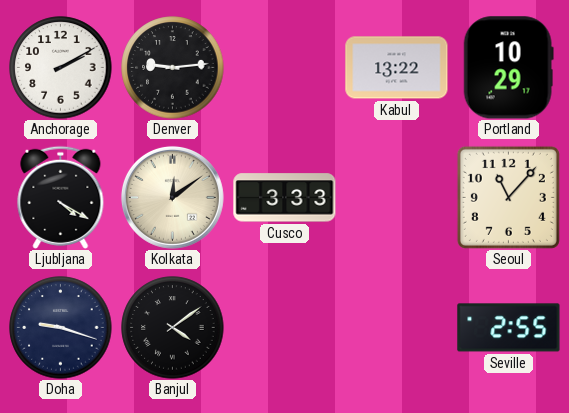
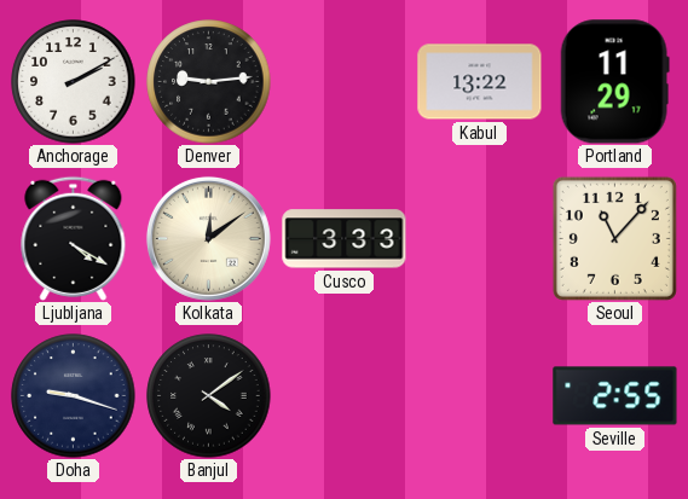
Portland: 10:29 -> 11:29
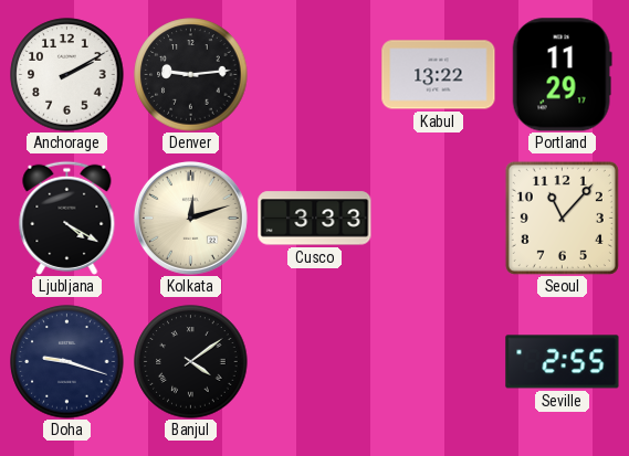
Kolkata: 12:09 -> 12:12
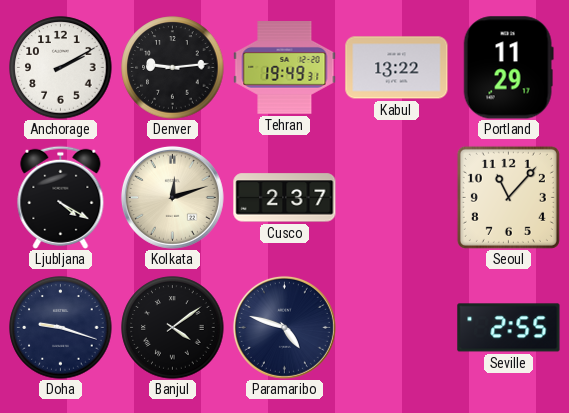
Tehran: none -> 19:49
Cusco: 3:33 -> 2:37
Paramaribo: none -> 4:48
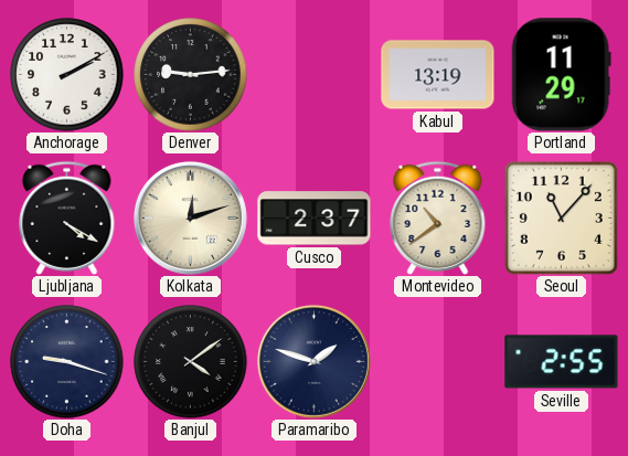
Tehran: 19:49 -> none
Kabul: 13:22 -> 13:19
Montevideo: none -> 10:39
Paramaribo: 4:48 -> 1:48
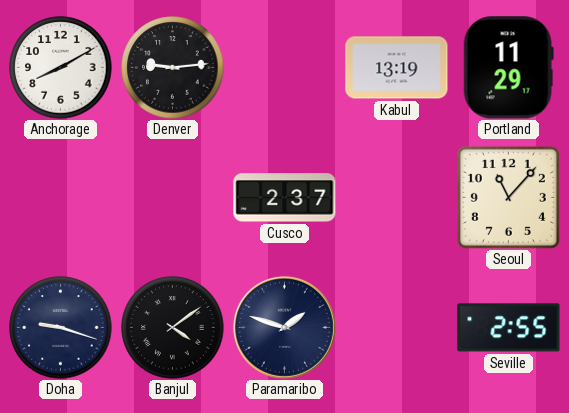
Anchorage: 2:10 -> 8:10
Ljubljana: 4:20 -> none
Kolkata: 12:12 -> none
Montevideo: 10:39 -> none
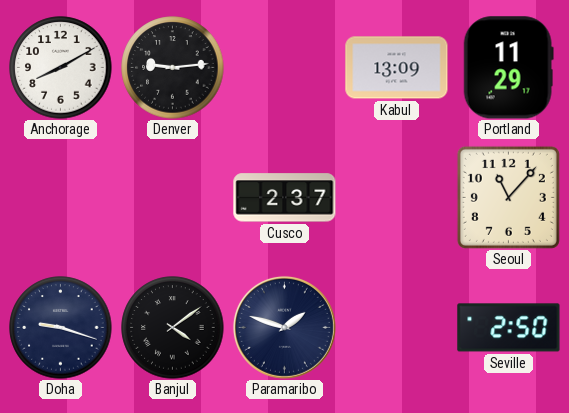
Kabul: 13:19 -> 13:09
Seville: 2:55 -> 2:50
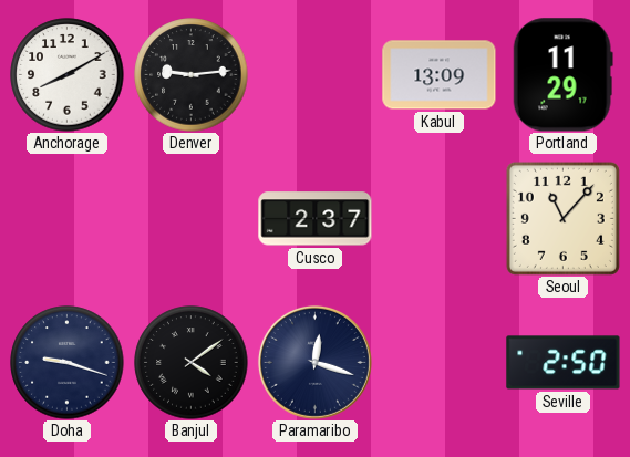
Paramaribo: 1:48 -> 12:18
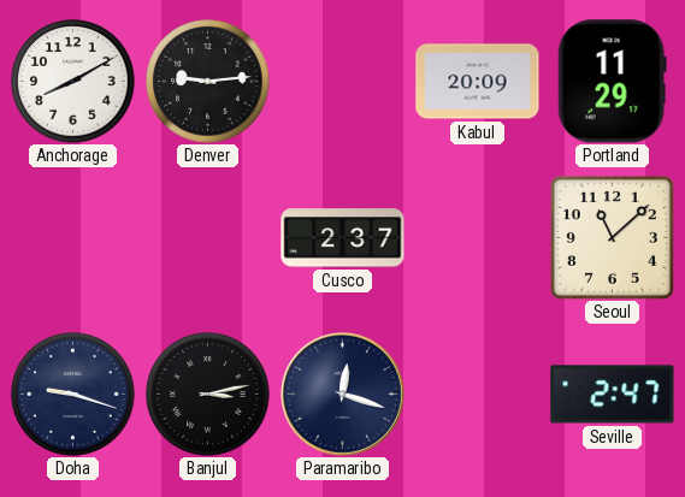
Kabul: 13:09 -> 20:09
Seoul: 11:07 -> 11:08
Banjul: 4:09 -> 3:13
Seville: 2:50 -> 2:47
